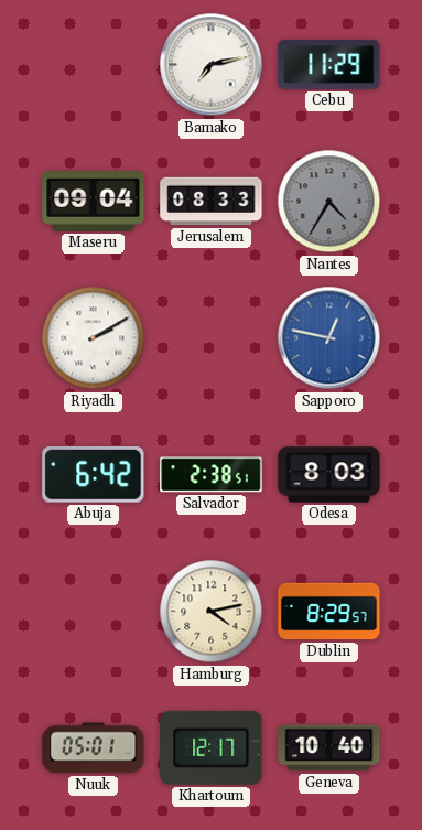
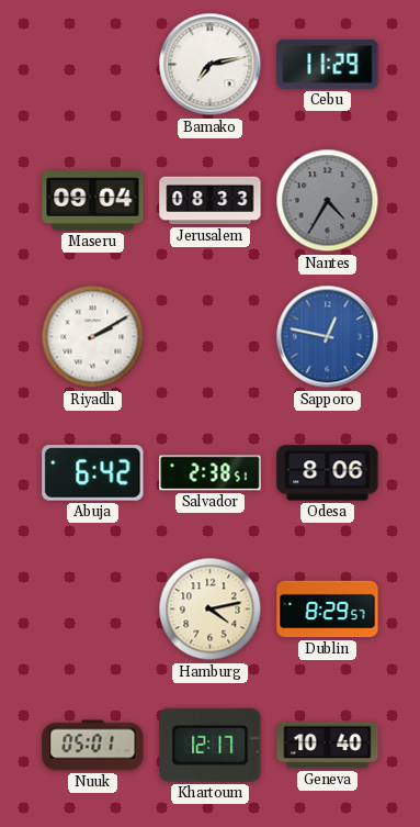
Odesa: 8:03 -> 8:06
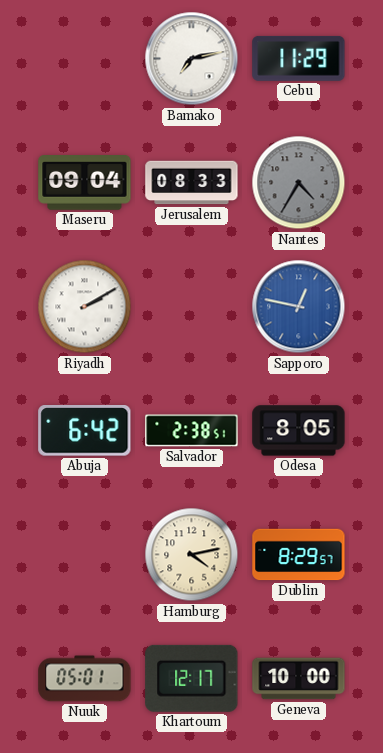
Odesa: 8:06 -> 8:05
Geneva: 10:40 -> 10:00
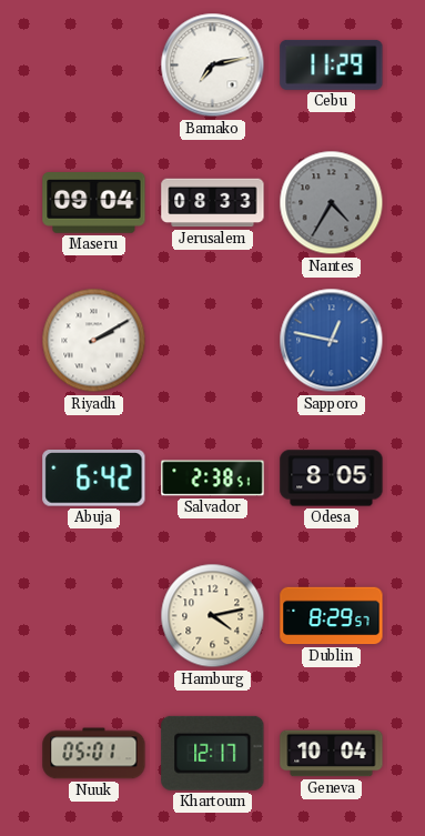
Geneva: 10:00 -> 10:04
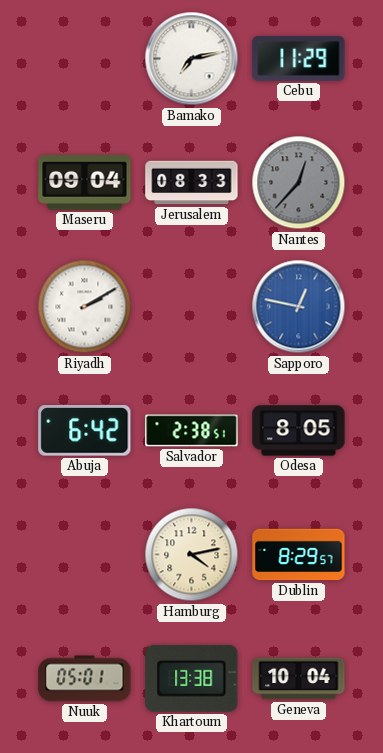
Nantes: 4:35 -> 12:37
Khartoum: 12:17 -> 13:38
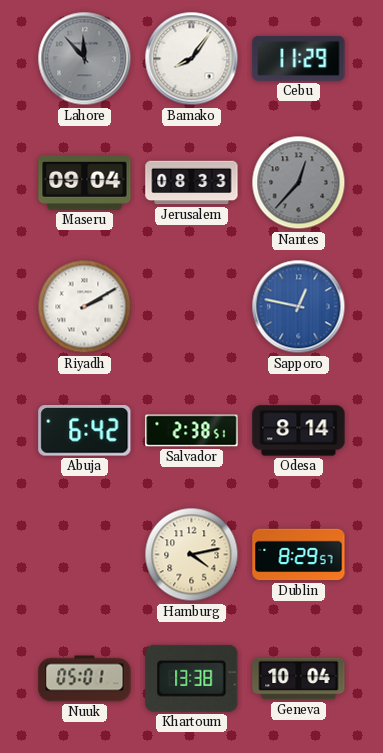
Lahore: none -> 11:53
Bamako: 7:13 -> 8:06
Odesa: 8:05 -> 8:14
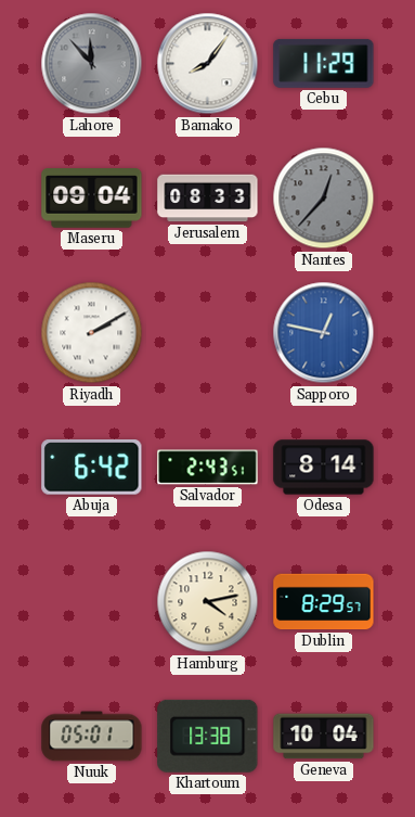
Salvador: 2:38 -> 2:43
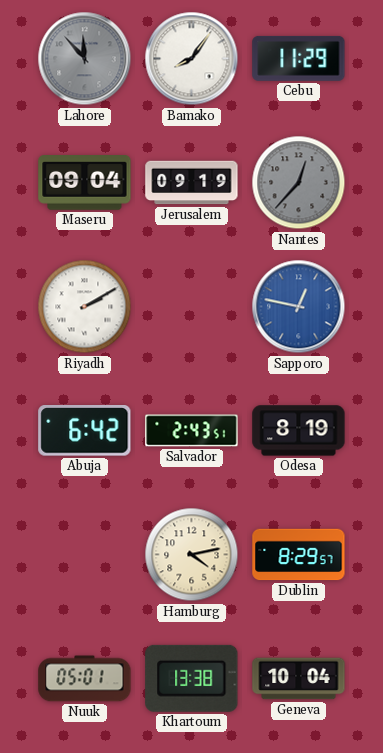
Jerusalem: 08:33 -> 09:19
Odesa: 8:14 -> 8:19
